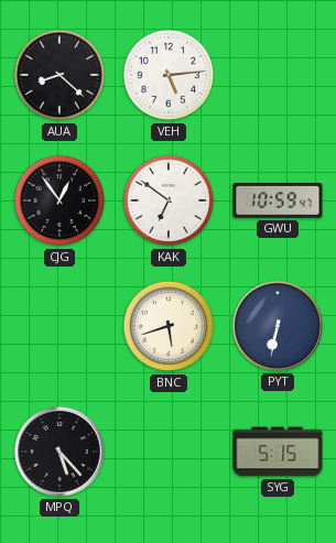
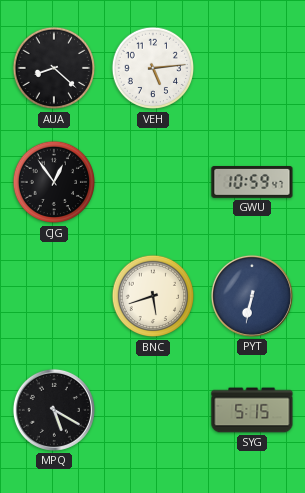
KAK: 6:51 -> none
MPQ: 5:23 -> 5:20
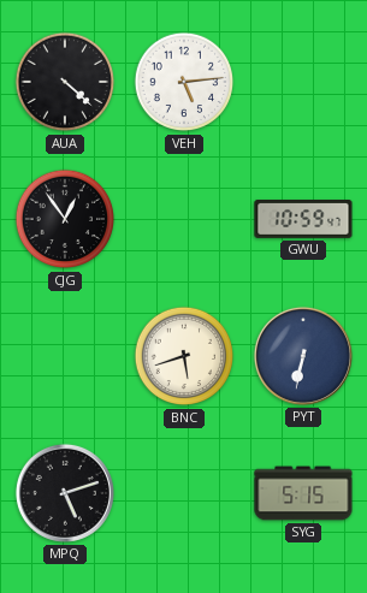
AUA: 8:22 -> 4:22
MPQ: 5:20 -> 5:12
